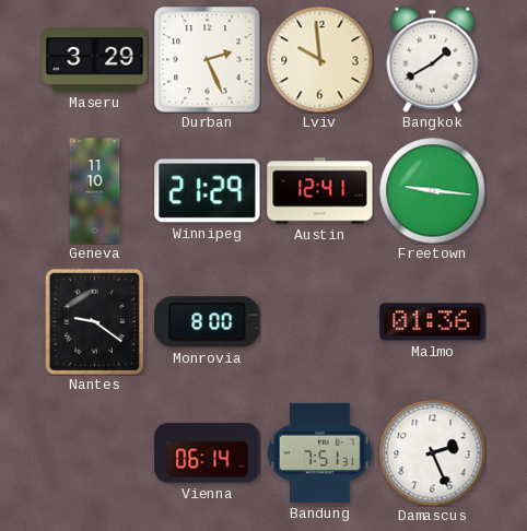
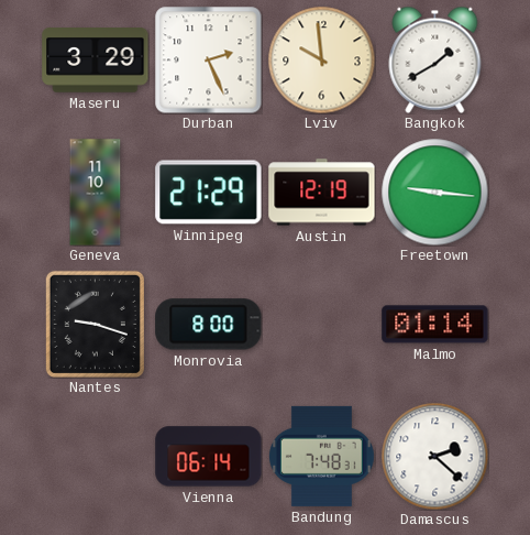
Austin: 12:41 -> 12:19
Nantes: 9:21 -> 9:18
Malmo: 01:36 -> 01:14
Bandung: 7:51 -> 7:48
Damascus: 2:26 -> 2:22
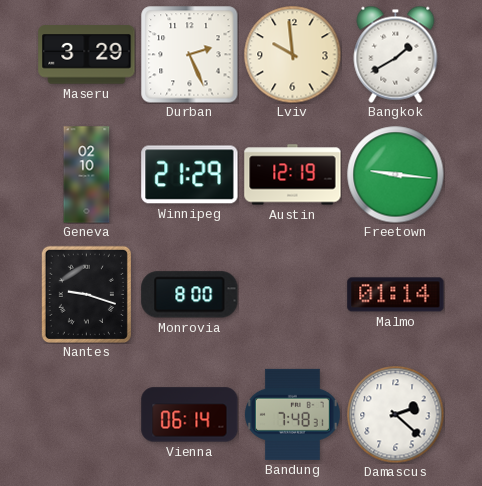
Geneva: 11:10 -> 02:10
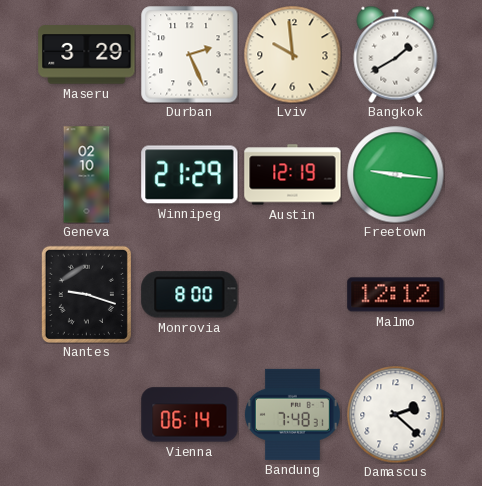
Malmo: 01:14 -> 12:12
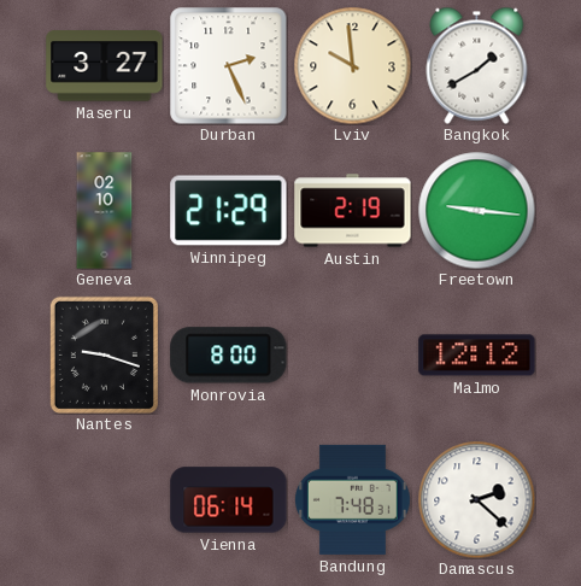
Maseru: 3:29 -> 3:27
Austin: 12:19 -> 2:19
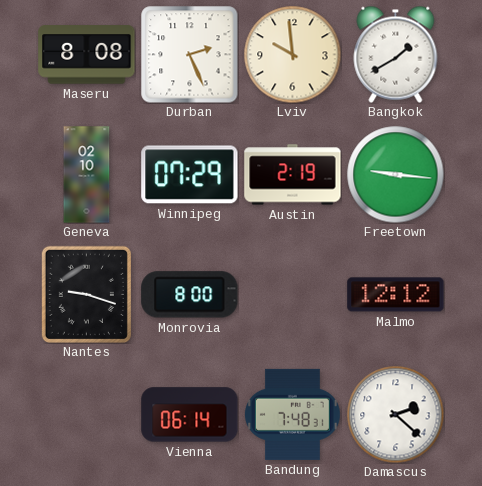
Maseru: 3:27 -> 8:08
Winnipeg: 21:29 -> 07:29
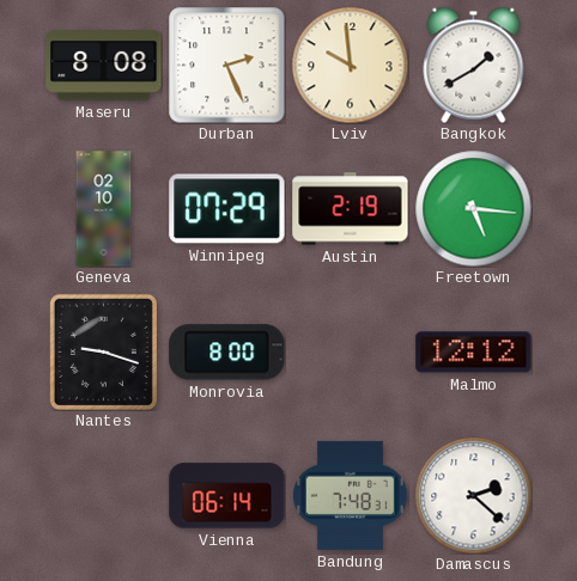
Freetown: 9:16 -> 5:16
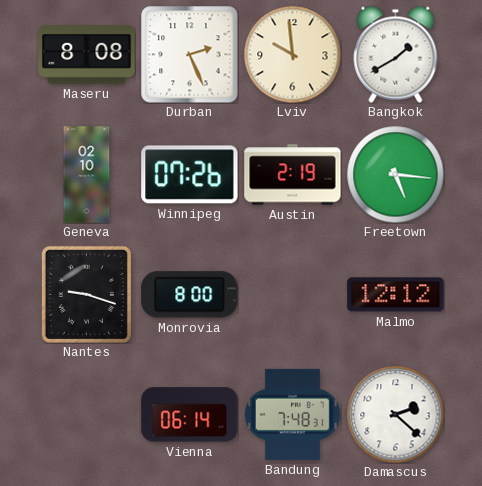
Winnipeg: 07:29 -> 07:26
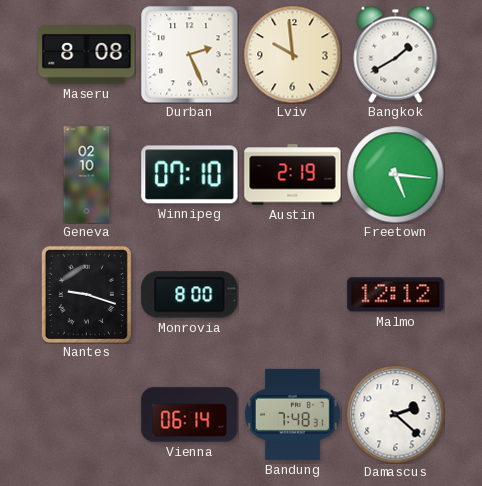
Winnipeg: 07:26 -> 07:10
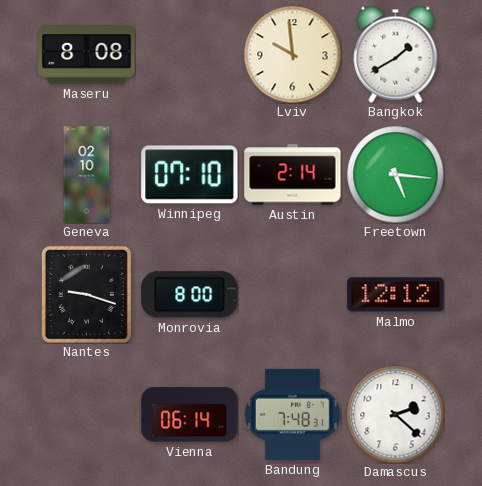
Durban: 2:26 -> none
Austin: 2:19 -> 2:14
